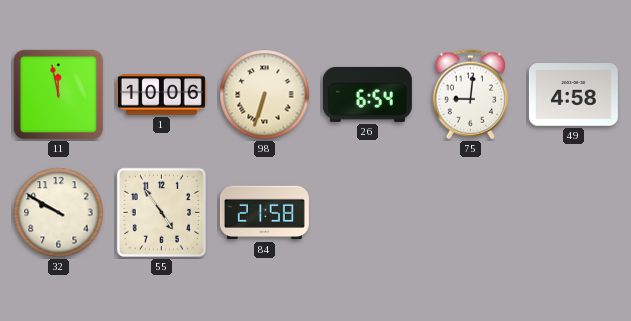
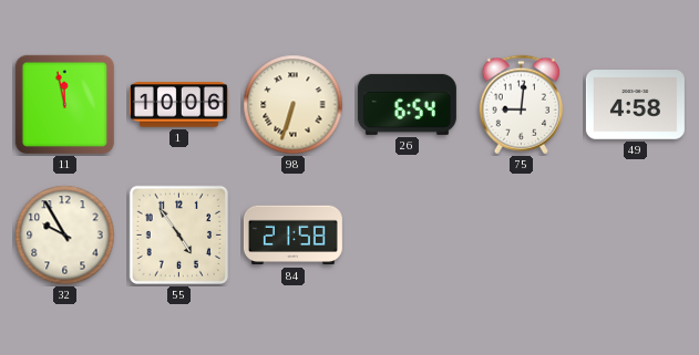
32: 9:50 -> 9:55
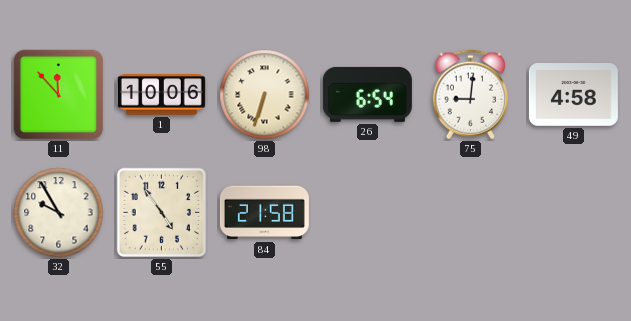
11: 11:58 -> 11:53
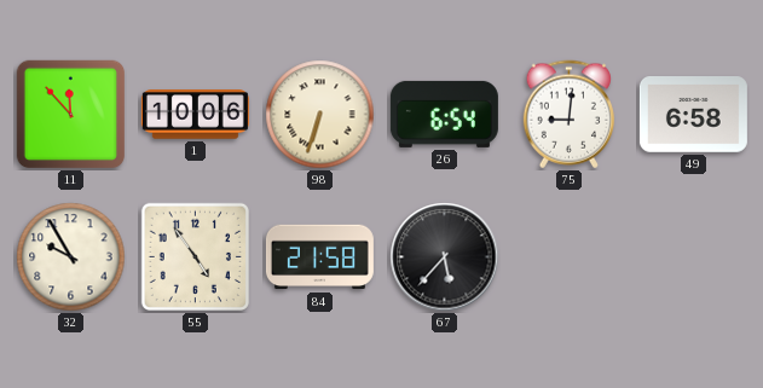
49: 4:58 -> 6:58
67: none -> 5:37
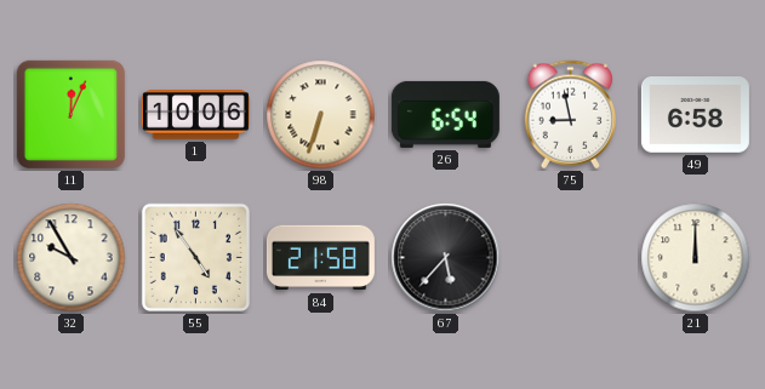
11: 11:53 -> 12:04
75: 9:01 -> 8:58
21: none -> 12:00
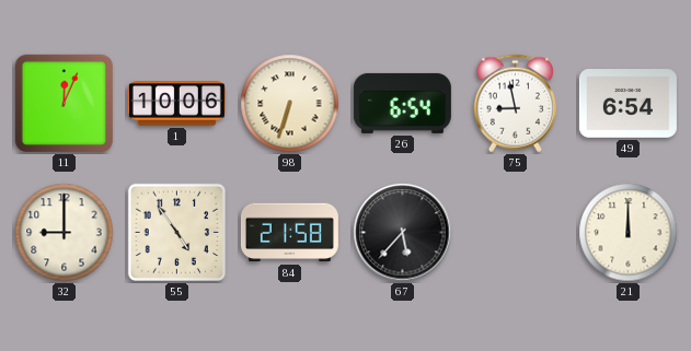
49: 6:58 -> 6:54
32: 9:55 -> 9:00
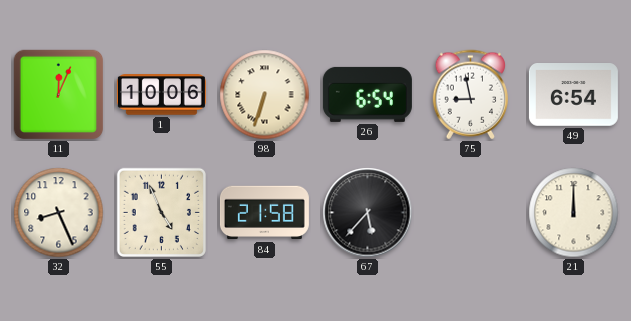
32: 9:00 -> 8:26
55: 4:54 -> 4:56
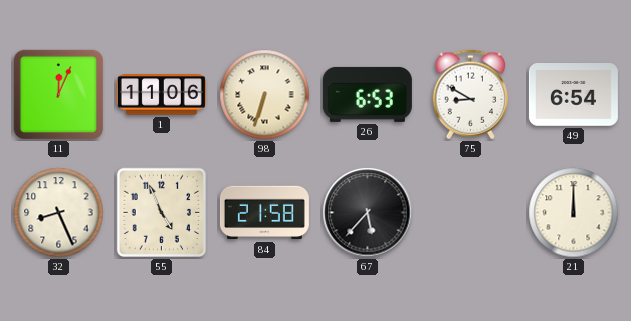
1: 10:06 -> 11:06
26: 6:54 -> 6:53
75: 8:58 -> 8:50
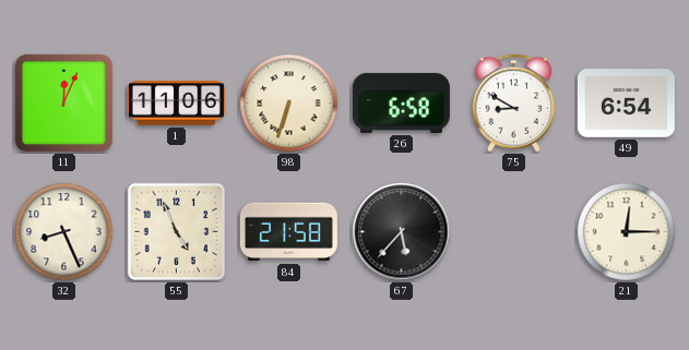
26: 6:53 -> 6:58
21: 12:00 -> 12:15
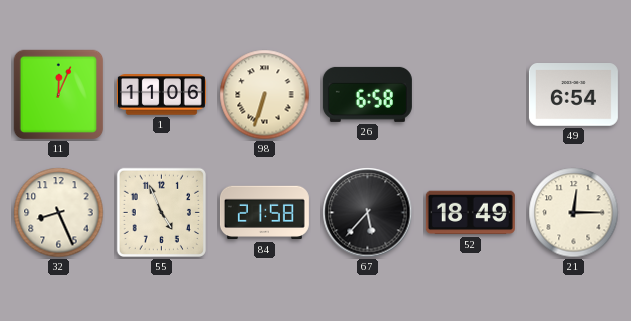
75: 8:50 -> none
52: none -> 18:49
